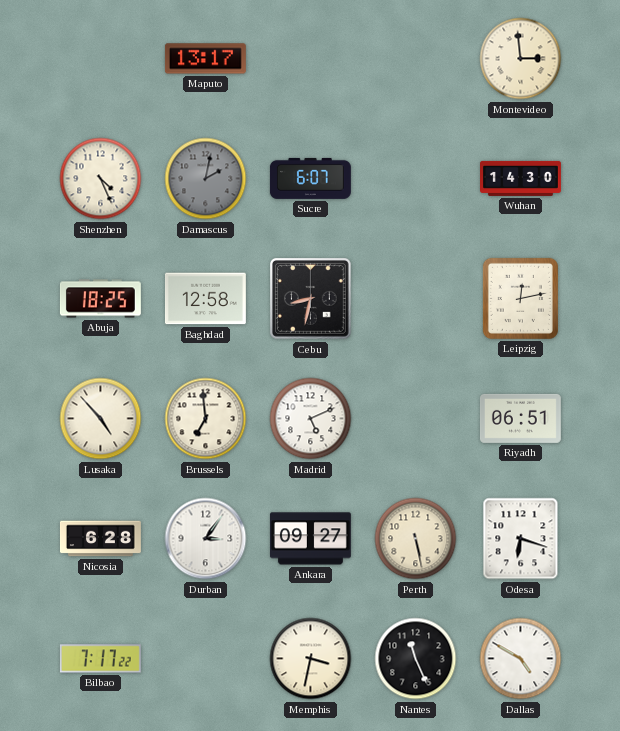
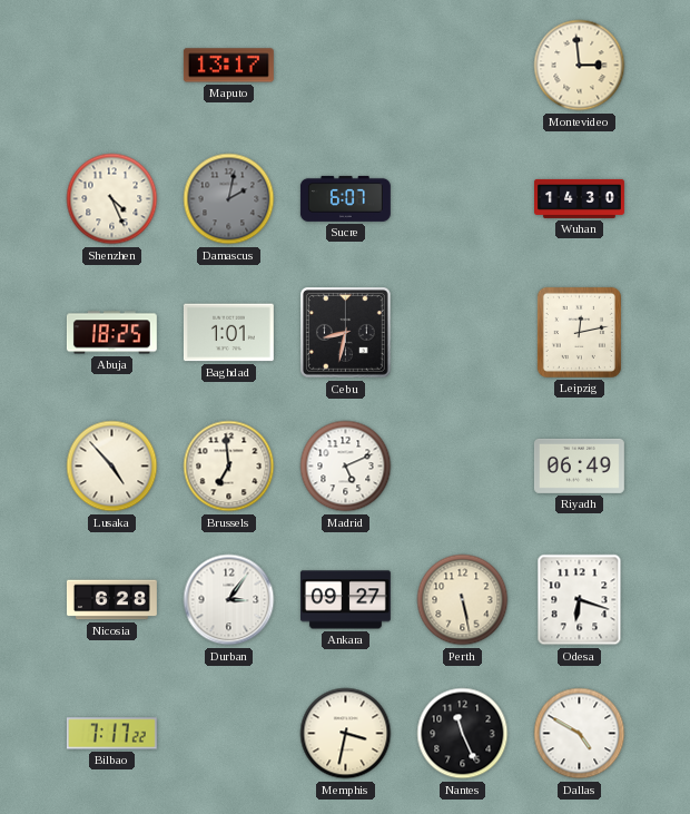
Baghdad: 12:58 -> 1:01
Riyadh: 06:51 -> 06:49
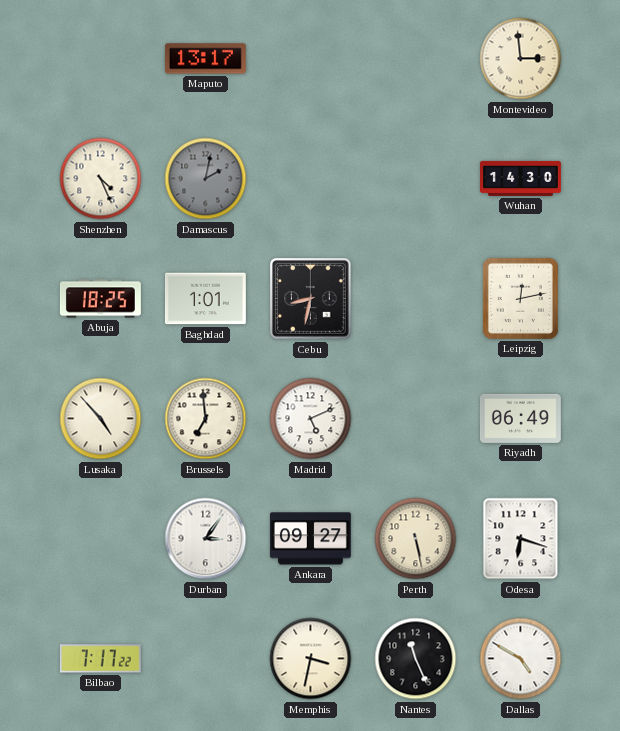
Sucre: 6:07 -> none
Nicosia: 6:28 -> none
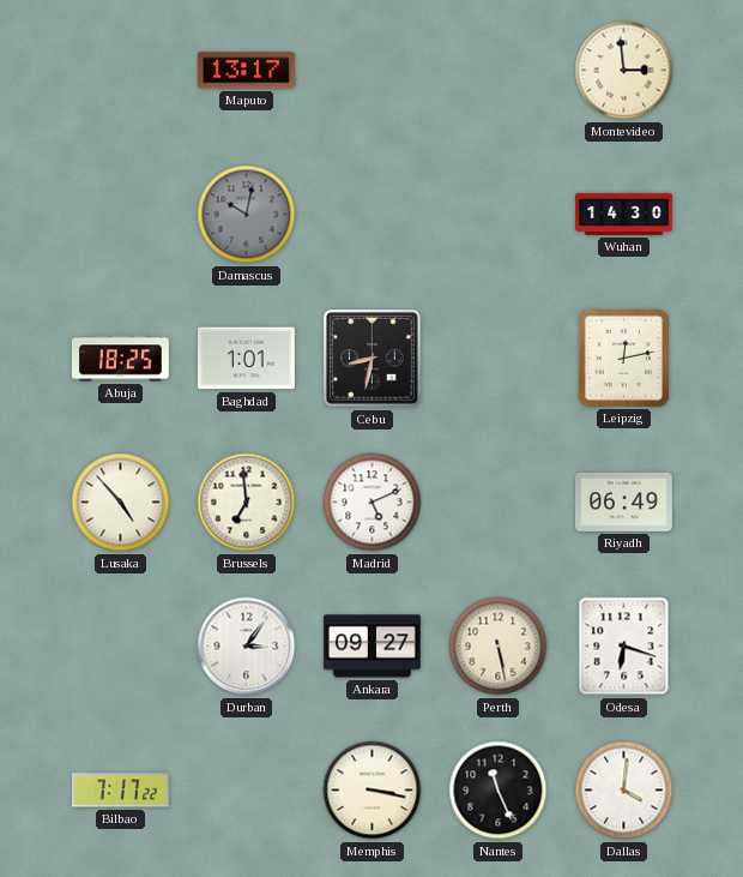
Shenzhen: 4:26 -> none
Damascus: 2:02 -> 10:02
Memphis: 3:32 -> 3:17
Dallas: 4:50 -> 4:01
